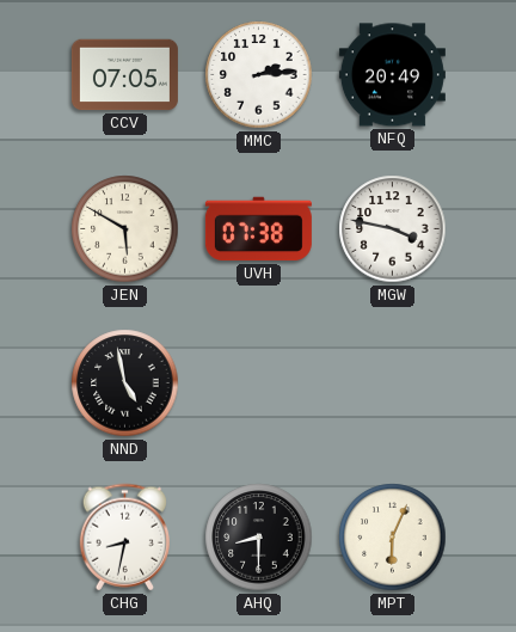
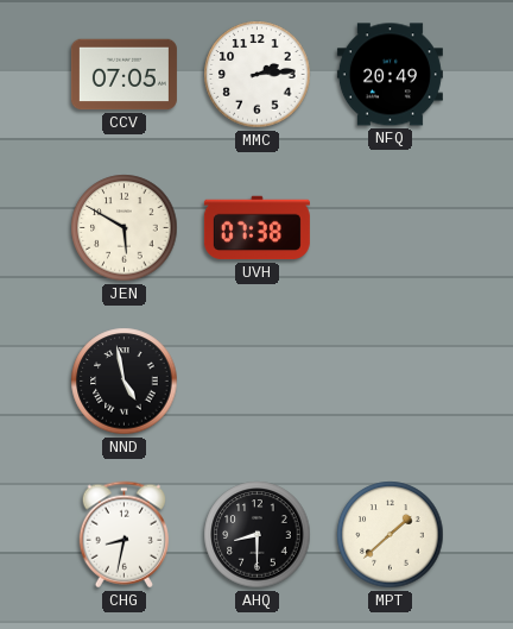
MGW: 3:47 -> none
MPT: 6:04 -> 1:38
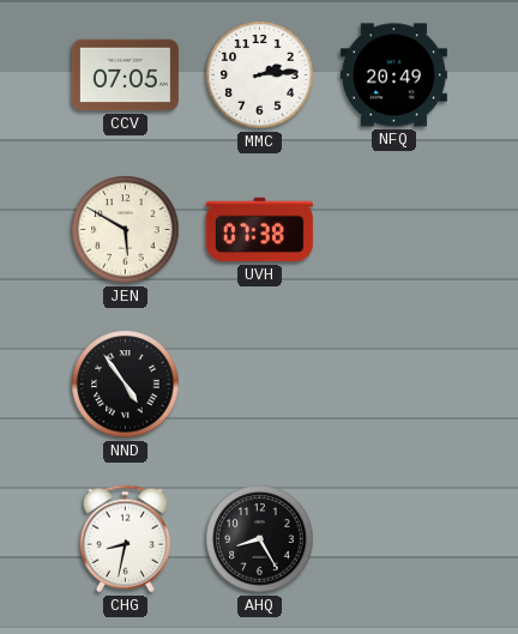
NND: 4:58 -> 4:54
AHQ: 8:30 -> 8:25
MPT: 1:38 -> none
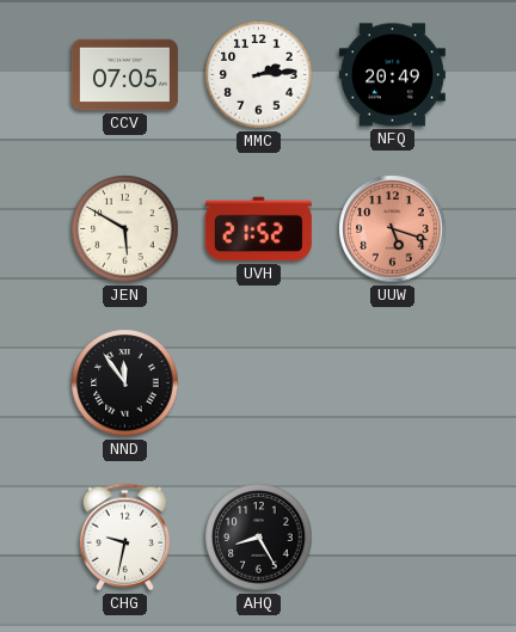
UVH: 07:38 -> 21:52
UUW: none -> 5:18
NND: 4:54 -> 11:54
CHG: 8:32 -> 9:32
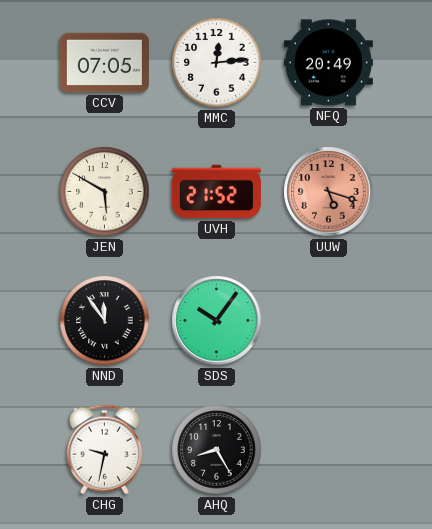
MMC: 2:14 -> 12:14
SDS: none -> 10:06
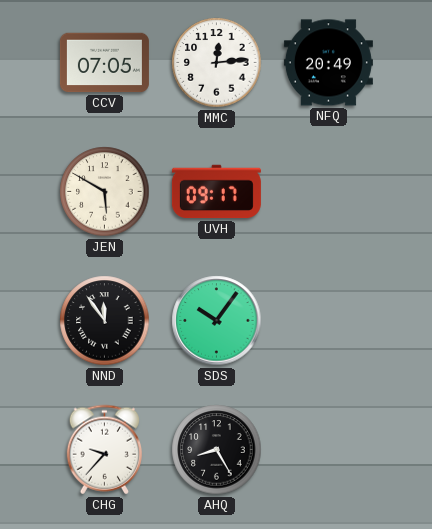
UVH: 21:52 -> 09:17
UUW: 5:18 -> none
CHG: 9:32 -> 9:37
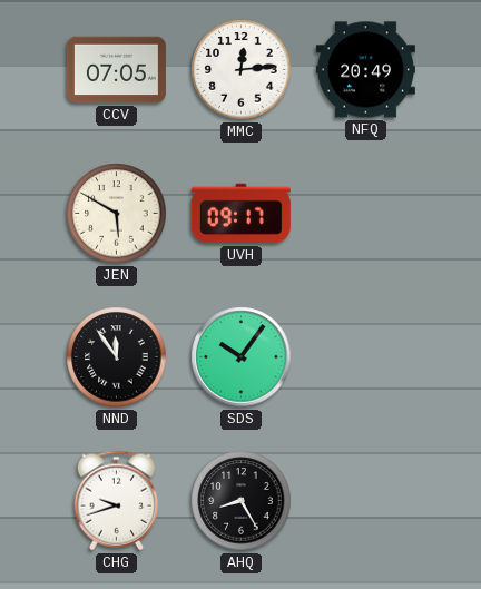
CHG: 9:37 -> 9:42
